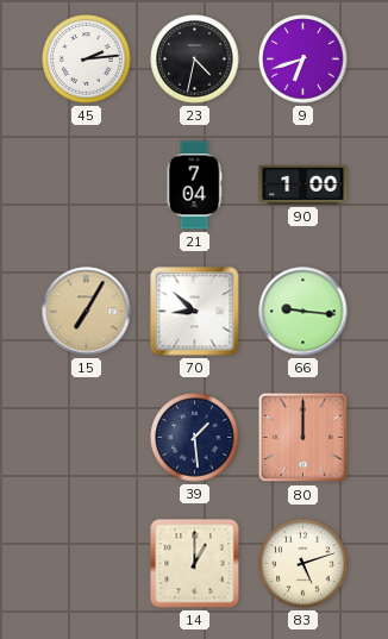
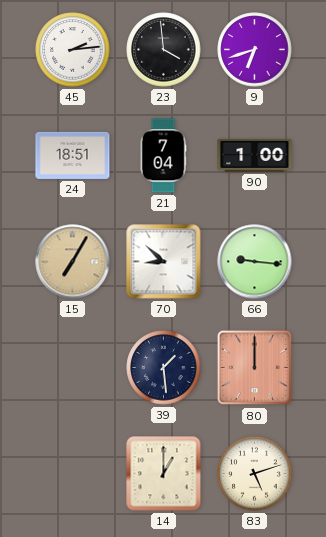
23: 4:32 -> 3:59
24: none -> 18:51
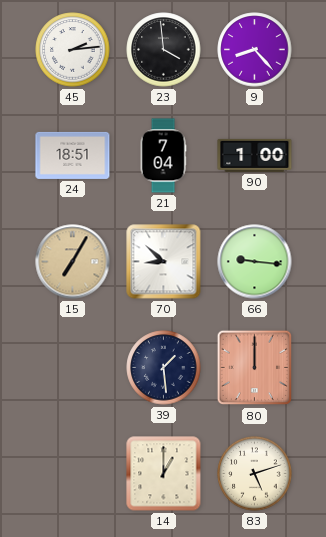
9: 6:42 -> 8:23
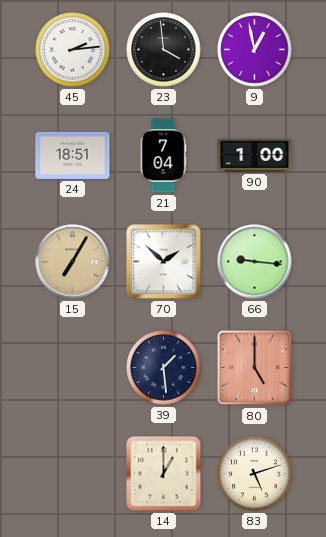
9: 8:23 -> 12:58
70: 8:52 -> 1:52
80: 12:00 -> 5:00
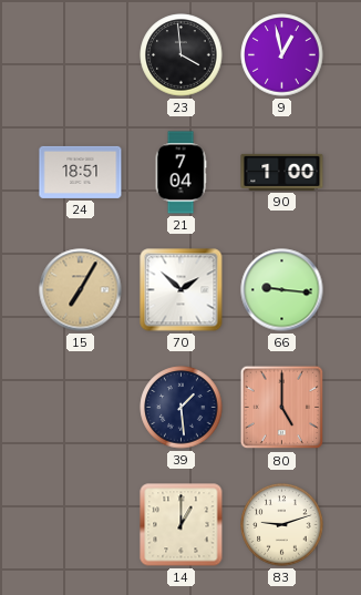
45: 2:14 -> none
83: 5:12 -> 9:12
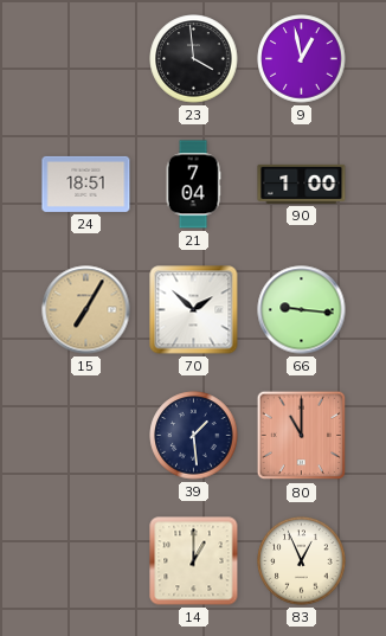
80: 5:00 -> 11:00
83: 9:12 -> 12:56
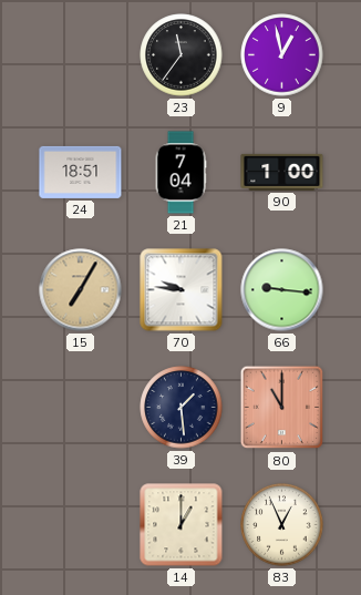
23: 3:59 -> 11:36
70: 1:52 -> 9:46
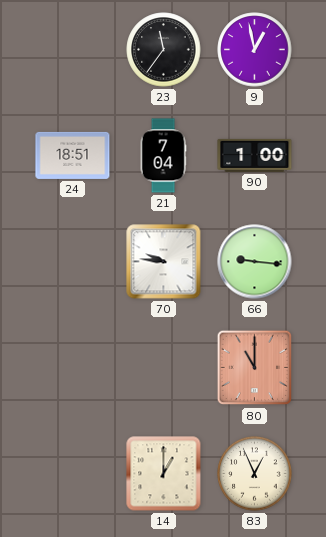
15: 7:05 -> none
39: 1:29 -> none
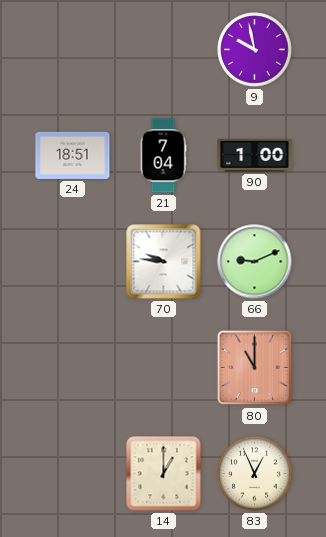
23: 11:36 -> none
9: 12:58 -> 9:58
66: 9:16 -> 9:11
